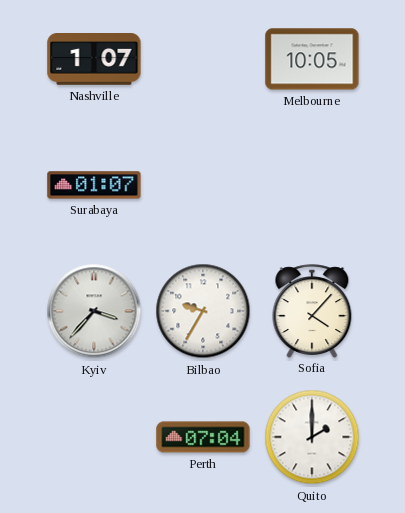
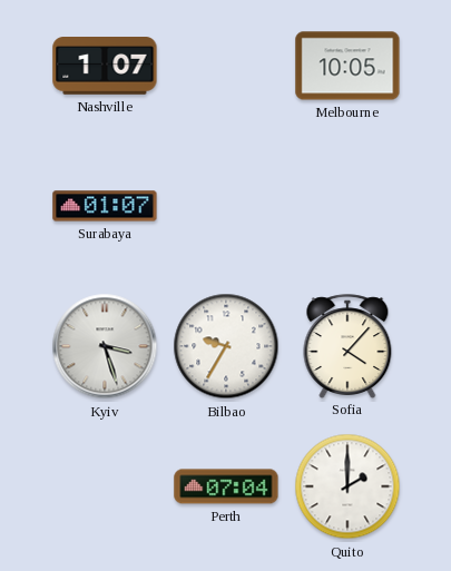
Kyiv: 3:37 -> 3:27
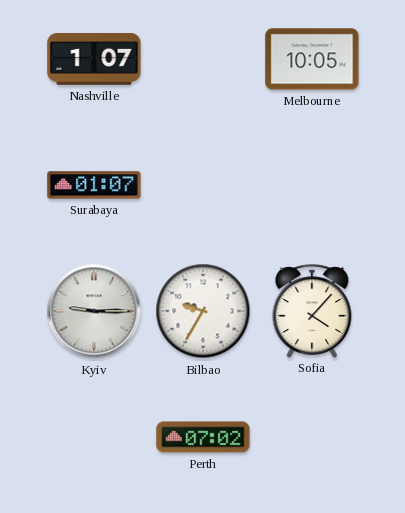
Kyiv: 3:27 -> 9:15
Perth: 07:04 -> 07:02
Quito: 2:00 -> none
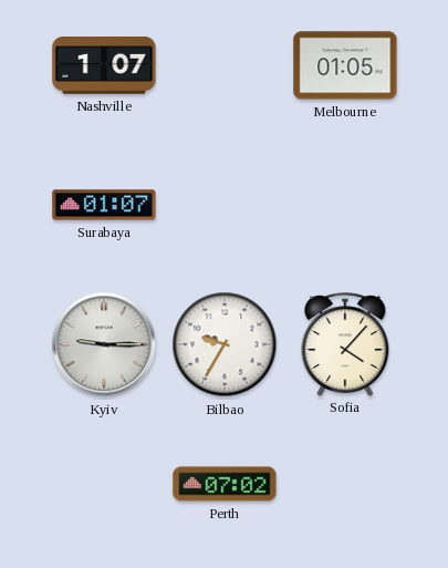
Melbourne: 10:05 -> 01:05
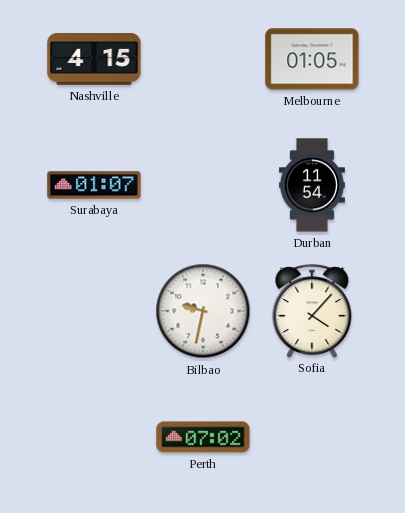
Nashville: 1:07 -> 4:15
Durban: none -> 11:54
Kyiv: 9:15 -> none
Bilbao: 9:35 -> 9:32
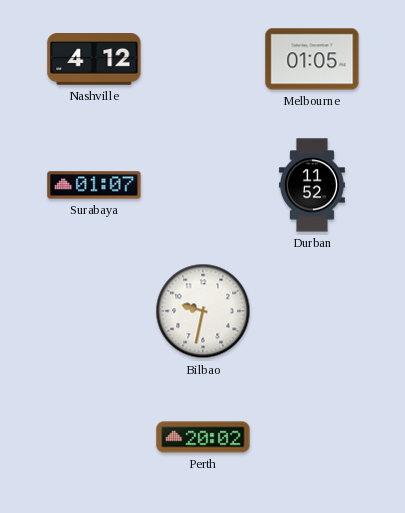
Nashville: 4:15 -> 4:12
Durban: 11:54 -> 11:52
Sofia: 4:07 -> none
Perth: 07:02 -> 20:02
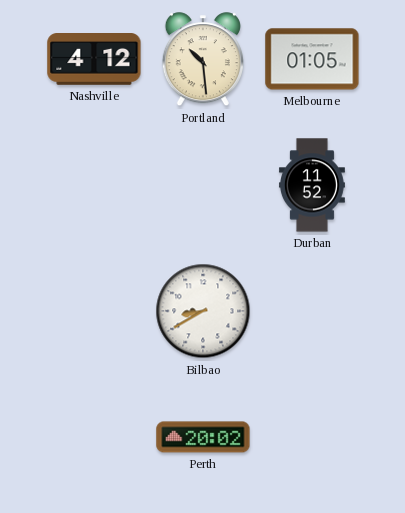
Portland: none -> 10:29
Surabaya: 01:07 -> none
Bilbao: 9:32 -> 8:40
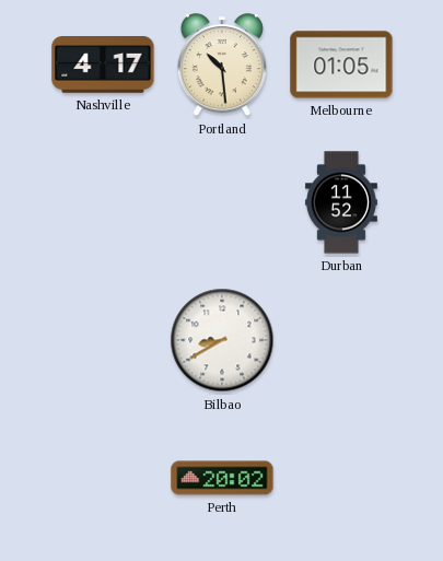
Nashville: 4:12 -> 4:17
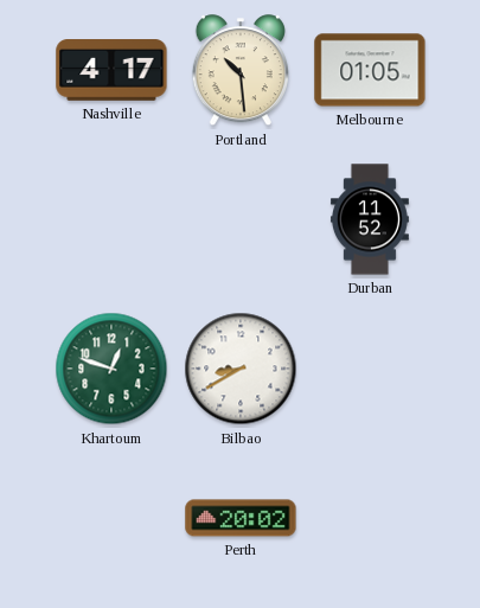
Khartoum: none -> 12:48
